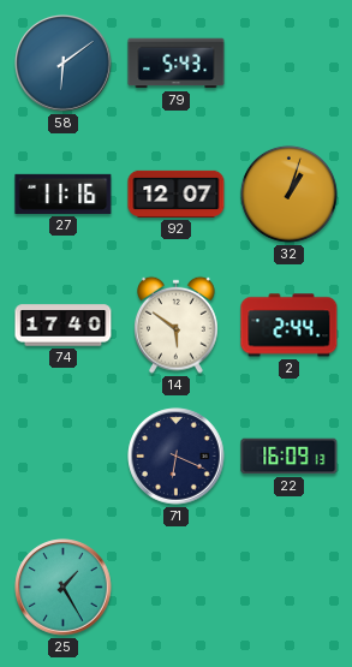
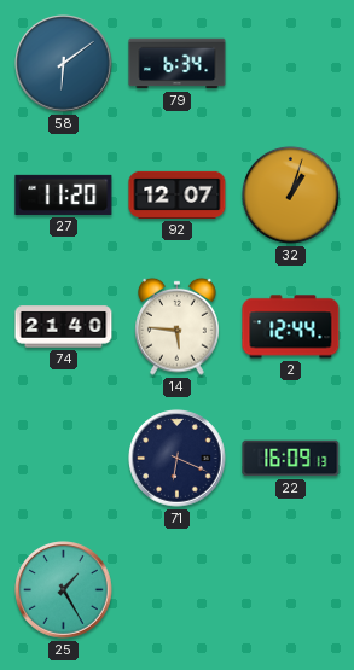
79: 5:43 -> 6:34
27: 11:16 -> 11:20
74: 17:40 -> 21:40
14: 5:51 -> 5:46
2: 2:44 -> 12:44
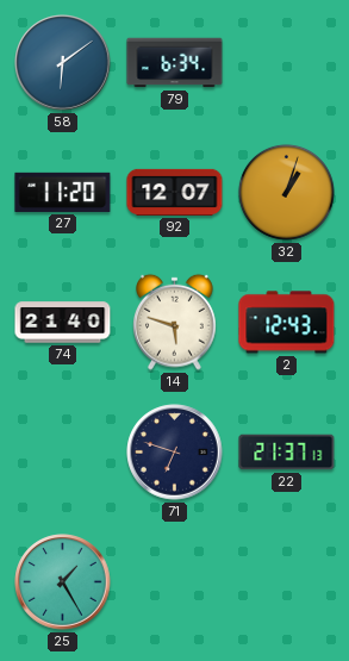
14: 5:46 -> 5:48
2: 12:44 -> 12:43
71: 6:19 -> 6:48
22: 16:09 -> 21:37
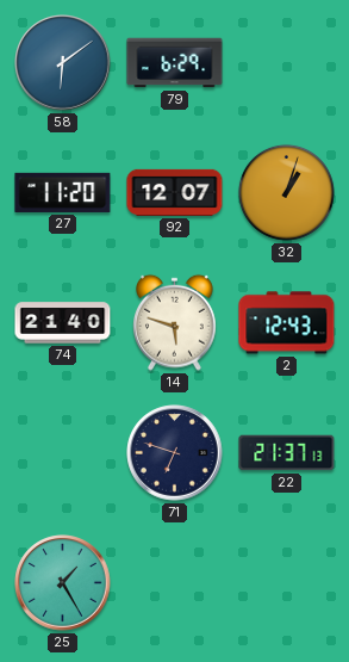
79: 6:34 -> 6:29
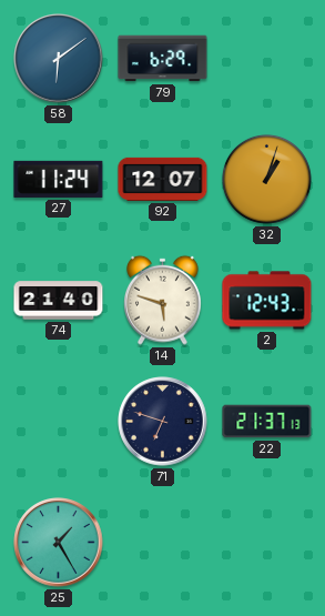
27: 11:20 -> 11:24
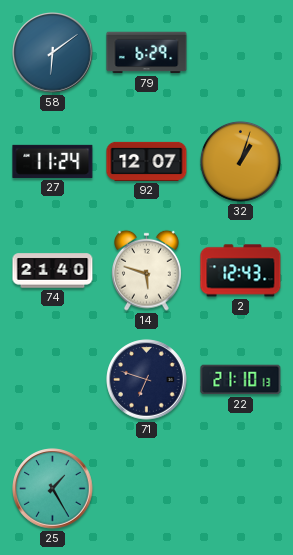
22: 21:37 -> 21:10
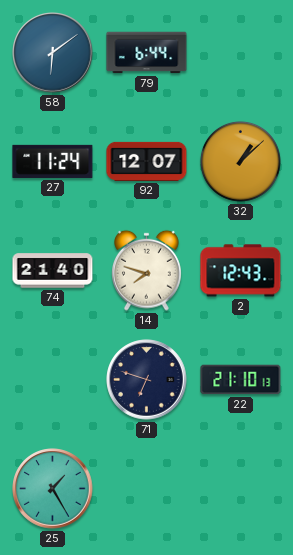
79: 6:29 -> 6:44
32: 1:03 -> 1:08
14: 5:48 -> 7:48
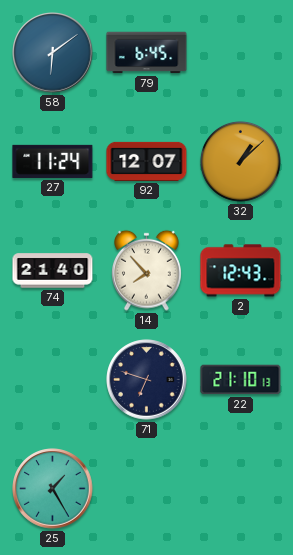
79: 6:44 -> 6:45
14: 7:48 -> 7:53
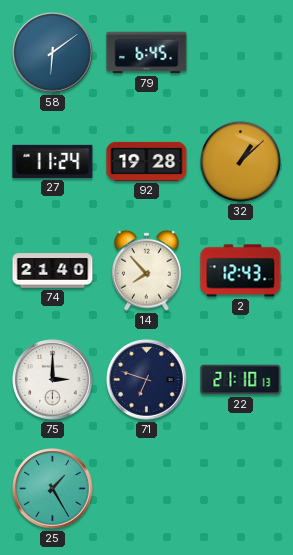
92: 12:07 -> 19:28
75: none -> 3:00
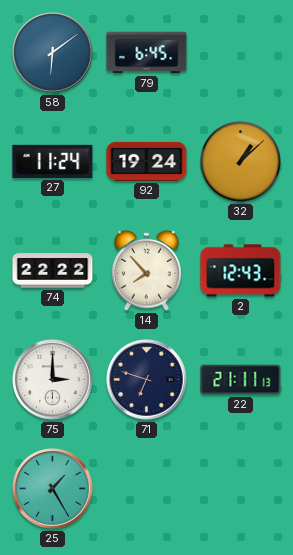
92: 19:28 -> 19:24
74: 21:40 -> 22:22
22: 21:10 -> 21:11
